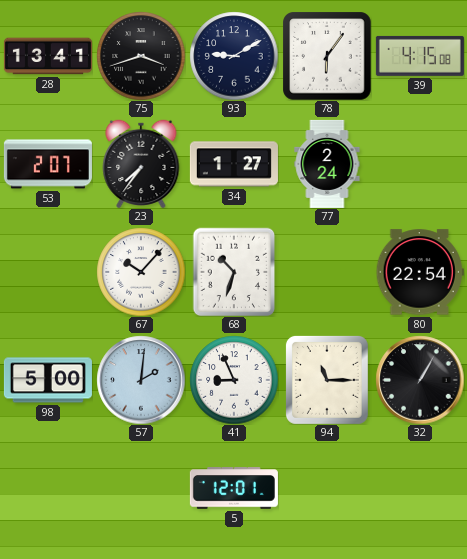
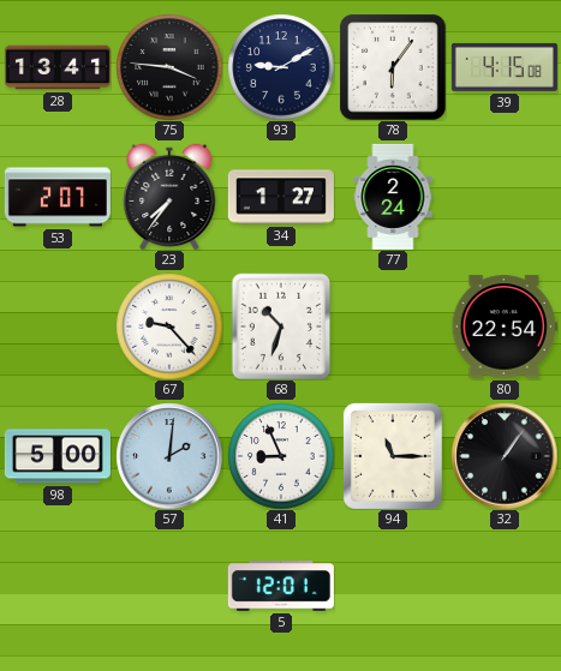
75: 3:42 -> 3:46
67: 10:07 -> 9:23
32: 1:05 -> 1:06
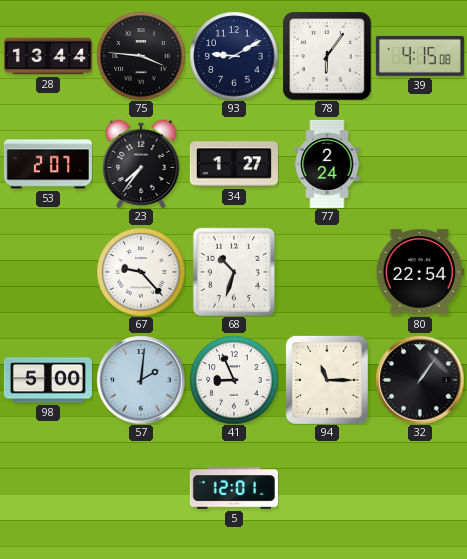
28: 13:41 -> 13:44
